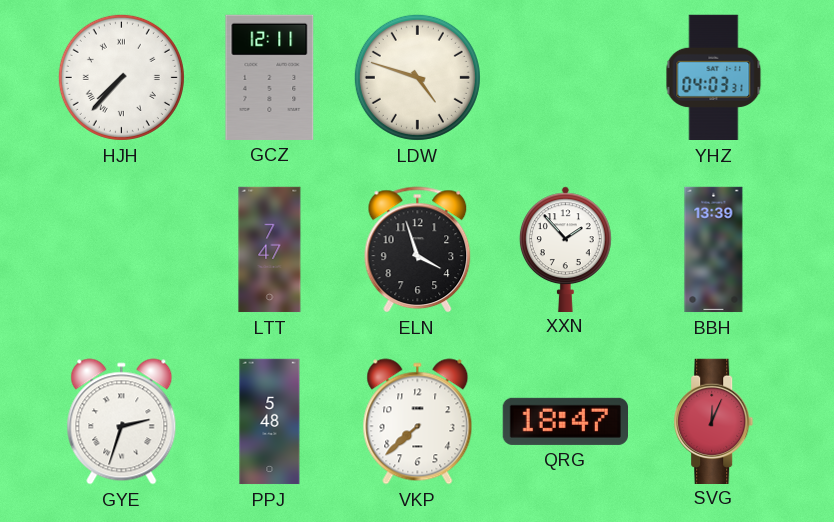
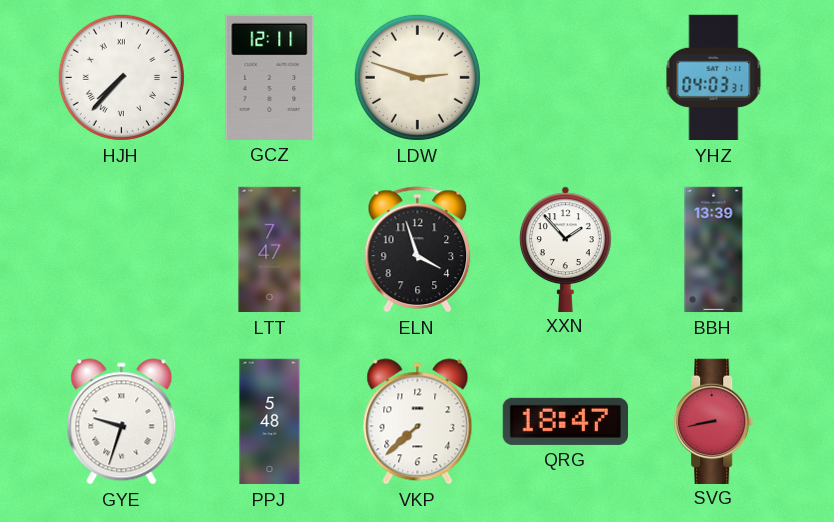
LDW: 4:48 -> 2:48
GYE: 2:33 -> 9:33
SVG: 12:04 -> 8:43
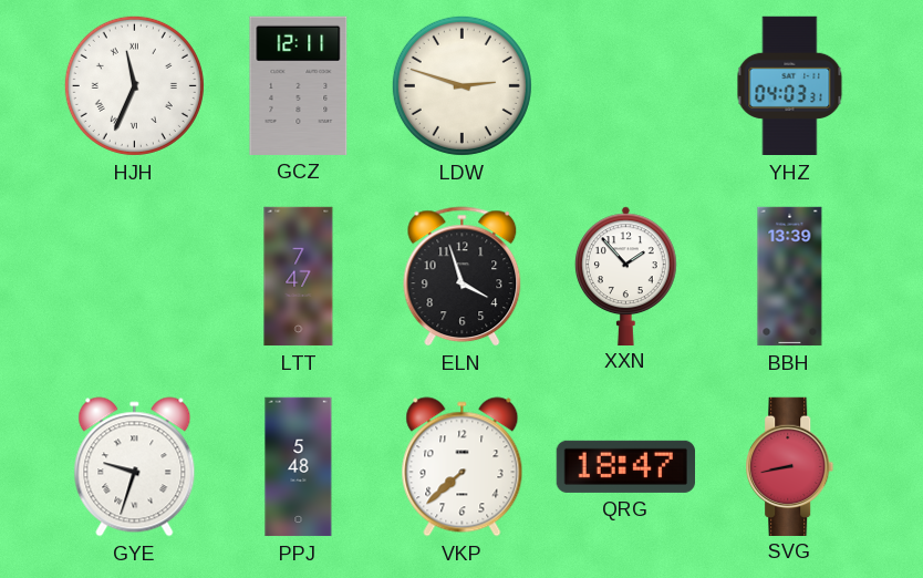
HJH: 7:37 -> 11:34
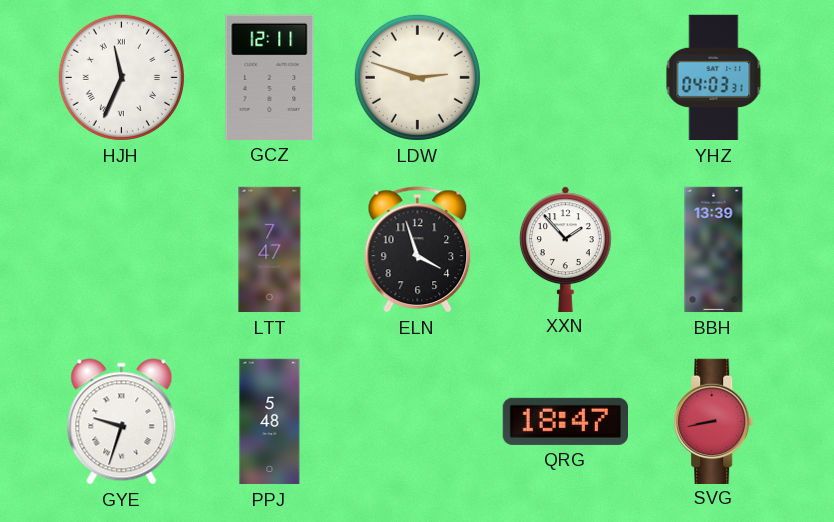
VKP: 7:38 -> none
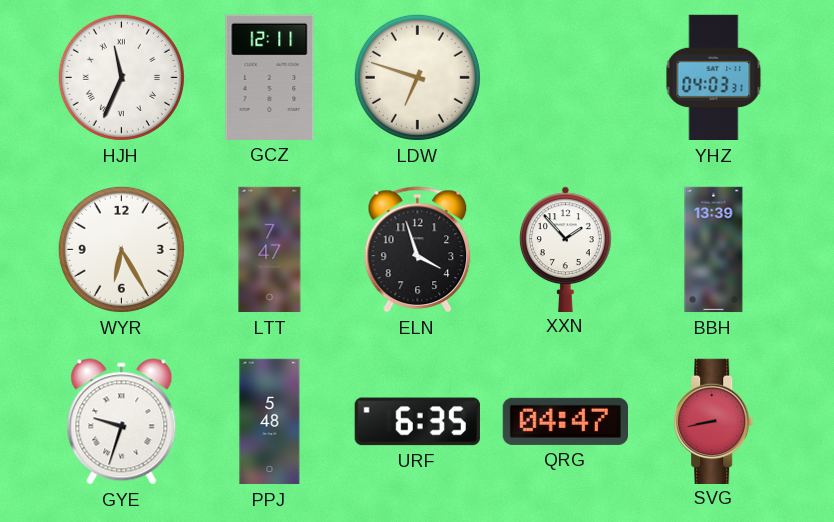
LDW: 2:48 -> 6:48
WYR: none -> 6:25
URF: none -> 6:35
QRG: 18:47 -> 04:47
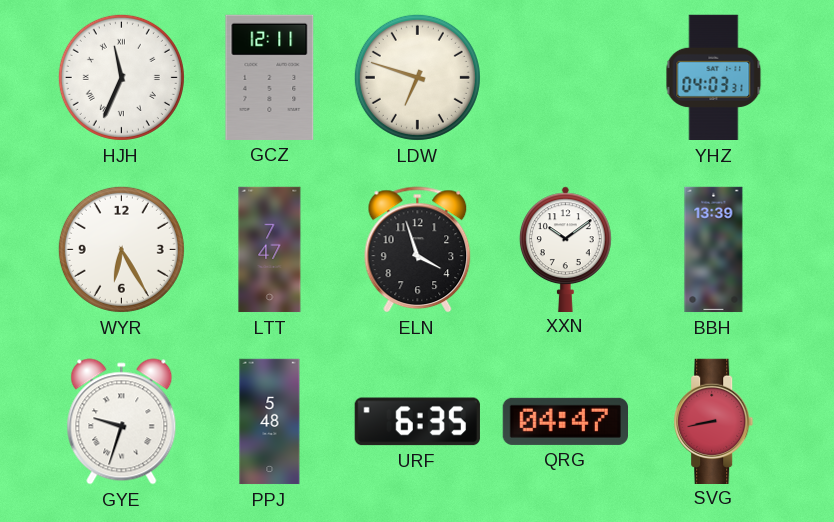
XXN: 1:53 -> 10:09
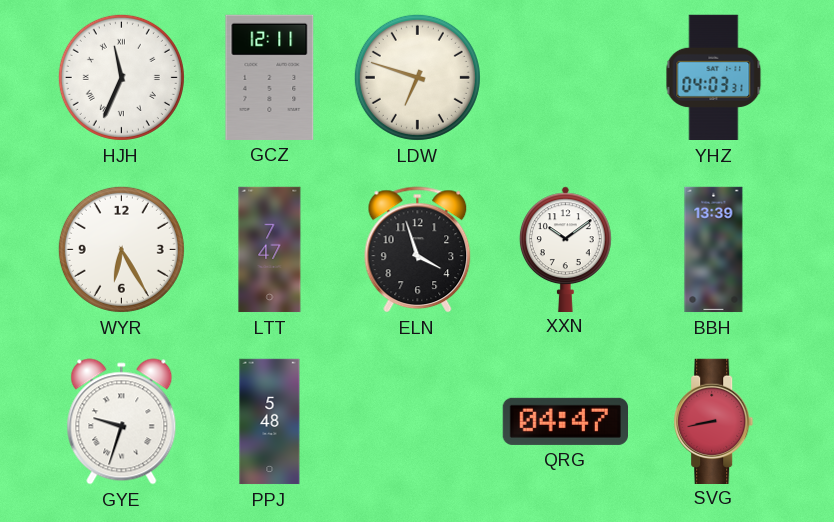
URF: 6:35 -> none
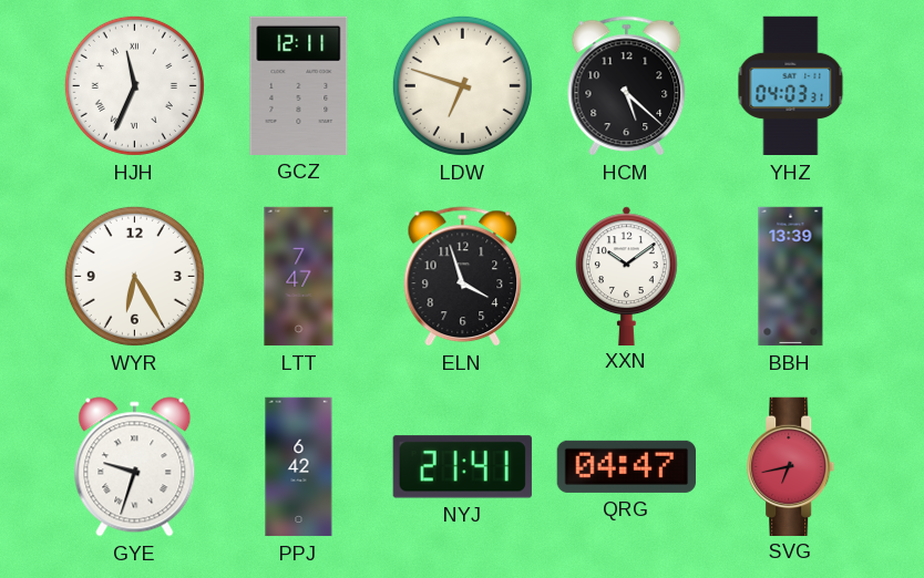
HCM: none -> 5:22
PPJ: 5:48 -> 6:42
NYJ: none -> 21:41
SVG: 8:43 -> 6:43
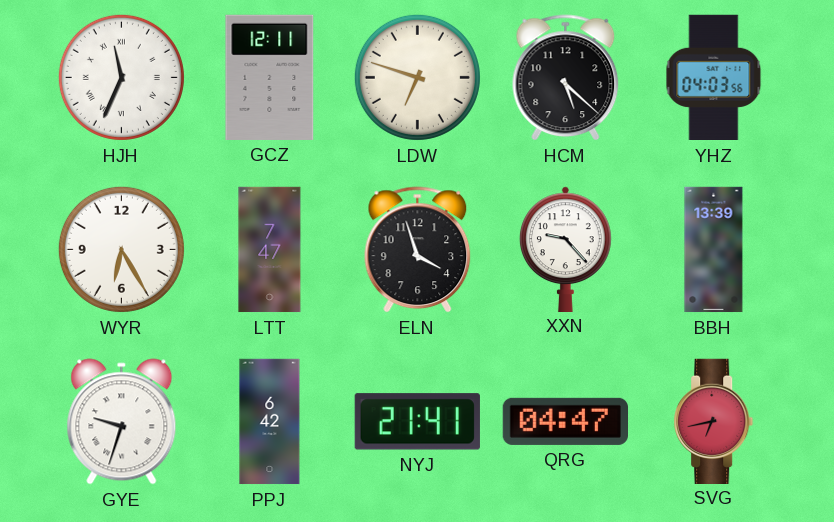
YHZ: 04:03:31 -> 04:03:56
XXN: 10:09 -> 9:23
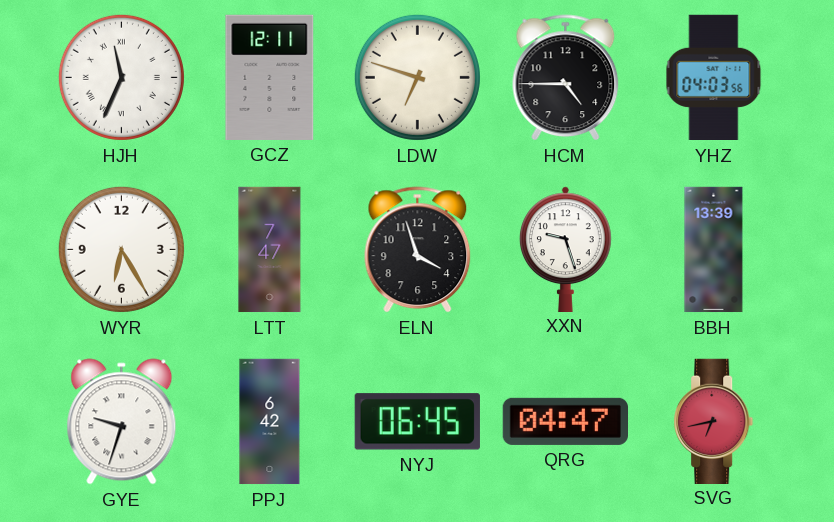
HCM: 5:22 -> 4:45
XXN: 9:23 -> 9:27
NYJ: 21:41 -> 06:45
